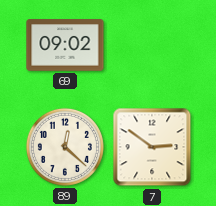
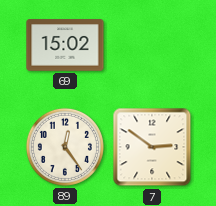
69: 09:02 -> 15:02
89: 12:22 -> 12:24
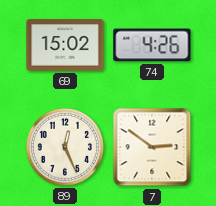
74: none -> 4:26
89: 12:24 -> 12:26
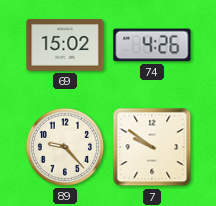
89: 12:26 -> 9:23
7: 2:51 -> 9:51
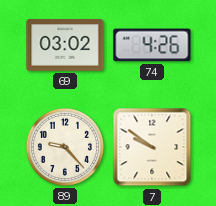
69: 15:02 -> 03:02
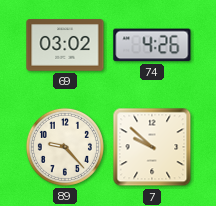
7: 9:51 -> 9:52
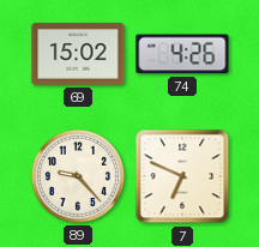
69: 03:02 -> 15:02
7: 9:52 -> 6:49
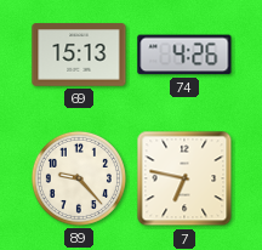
69: 15:02 -> 15:13
7: 6:49 -> 6:47
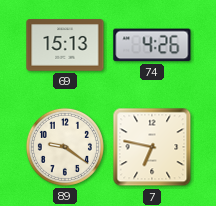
89: 9:23 -> 9:21
